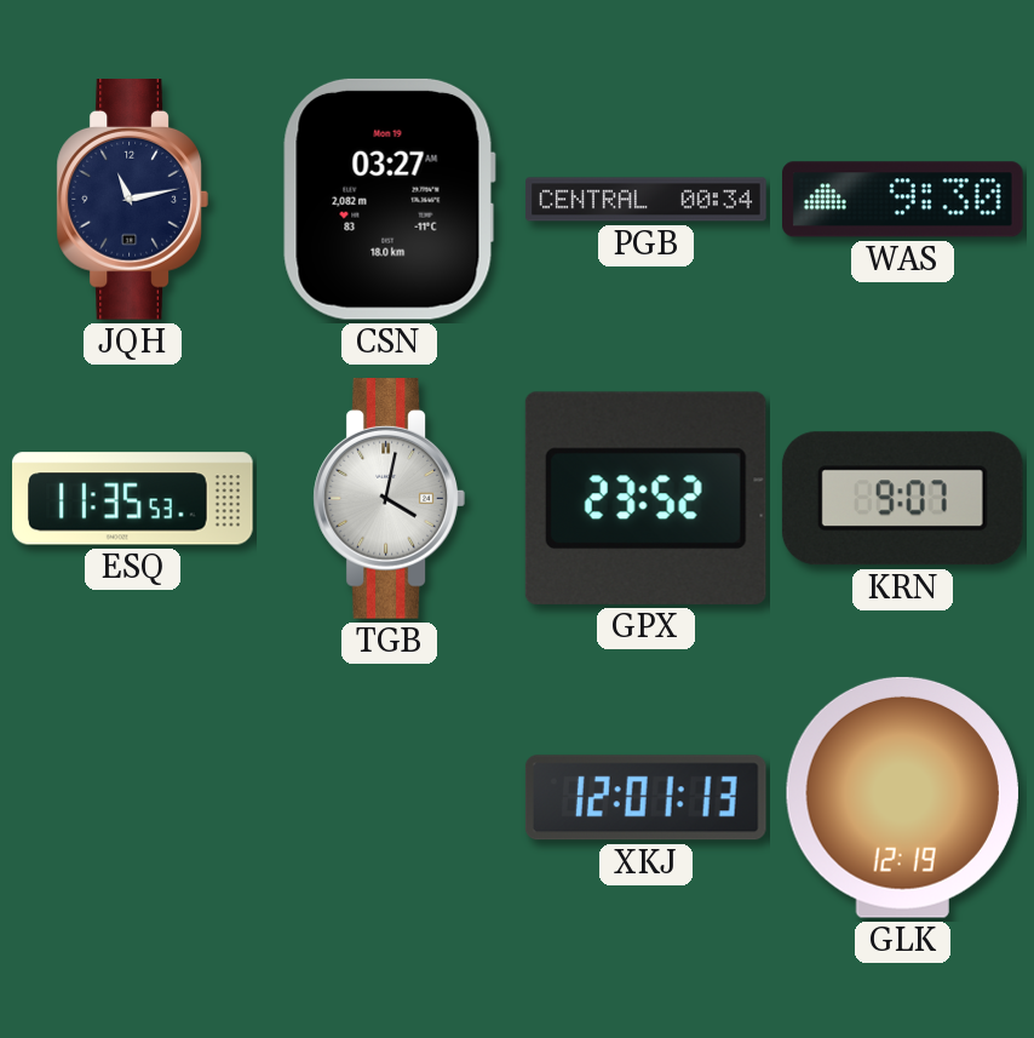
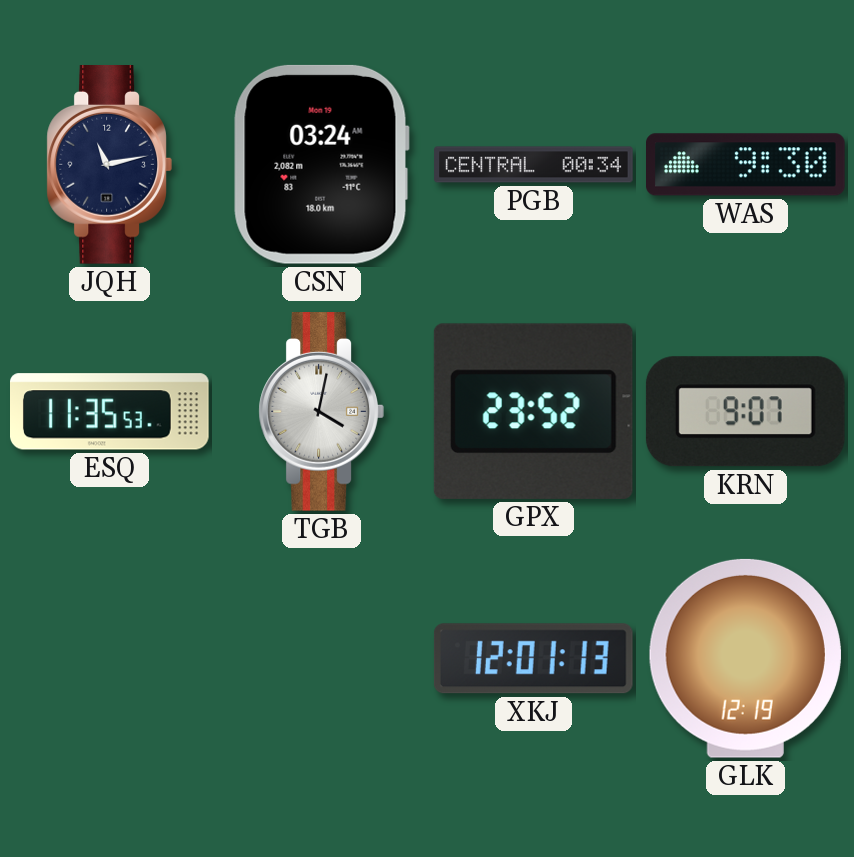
CSN: 03:27 -> 03:24
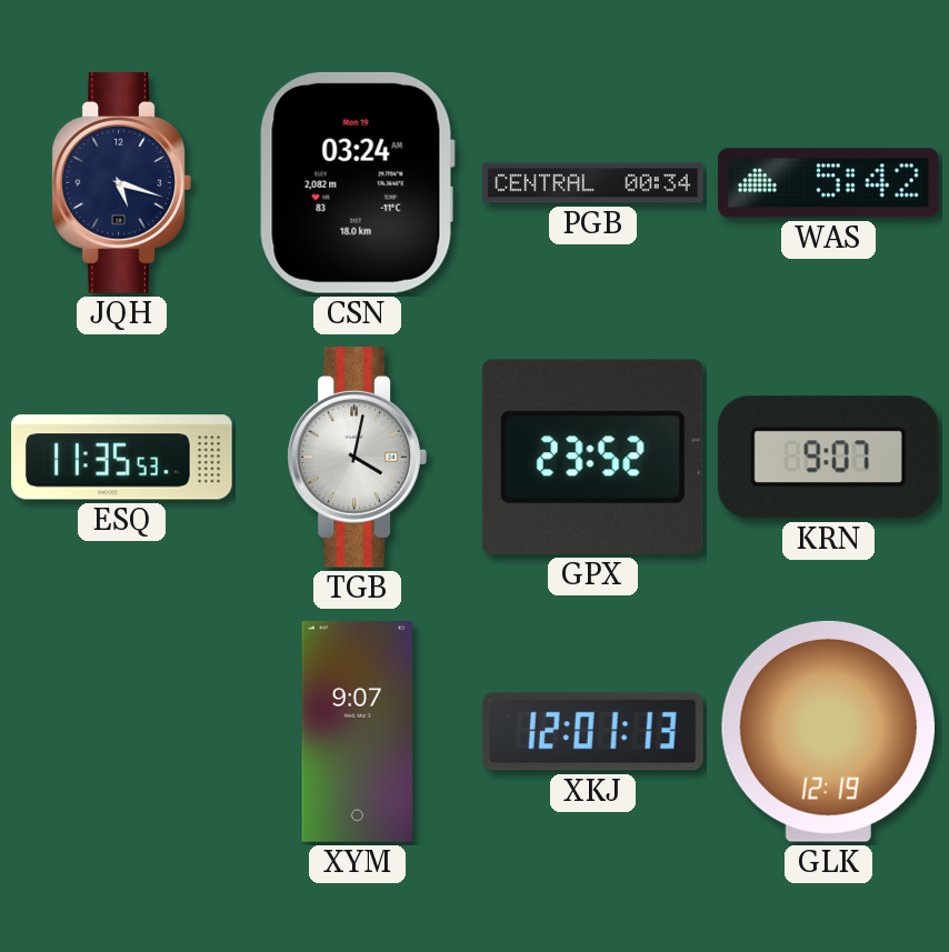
JQH: 11:13 -> 5:18
WAS: 9:30 -> 5:42
XYM: none -> 9:07
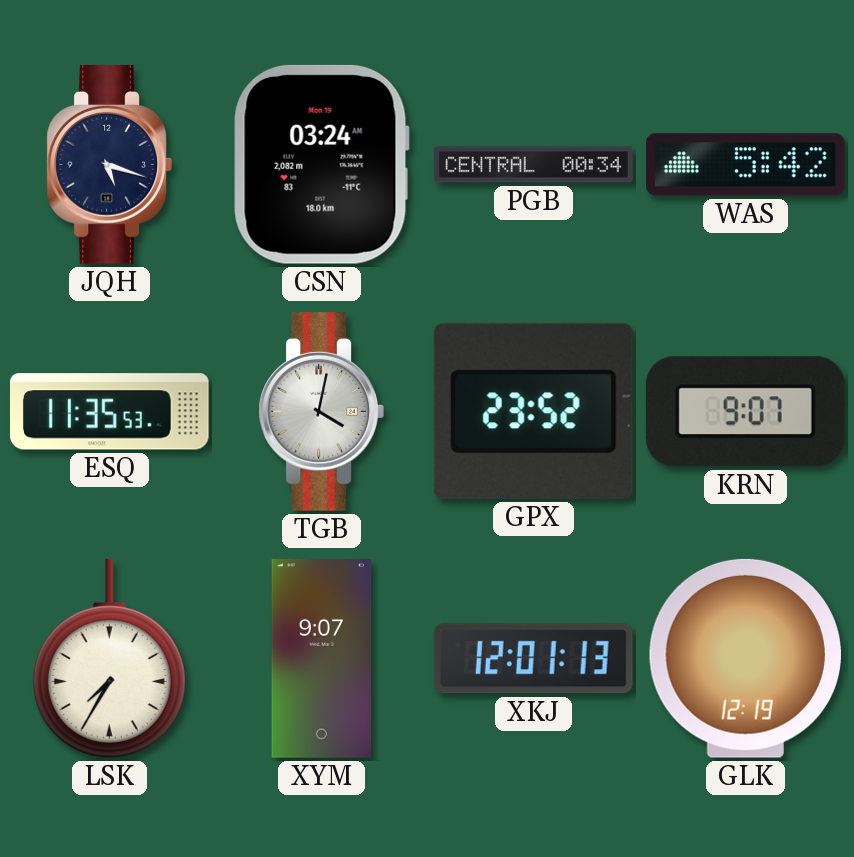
LSK: none -> 7:35
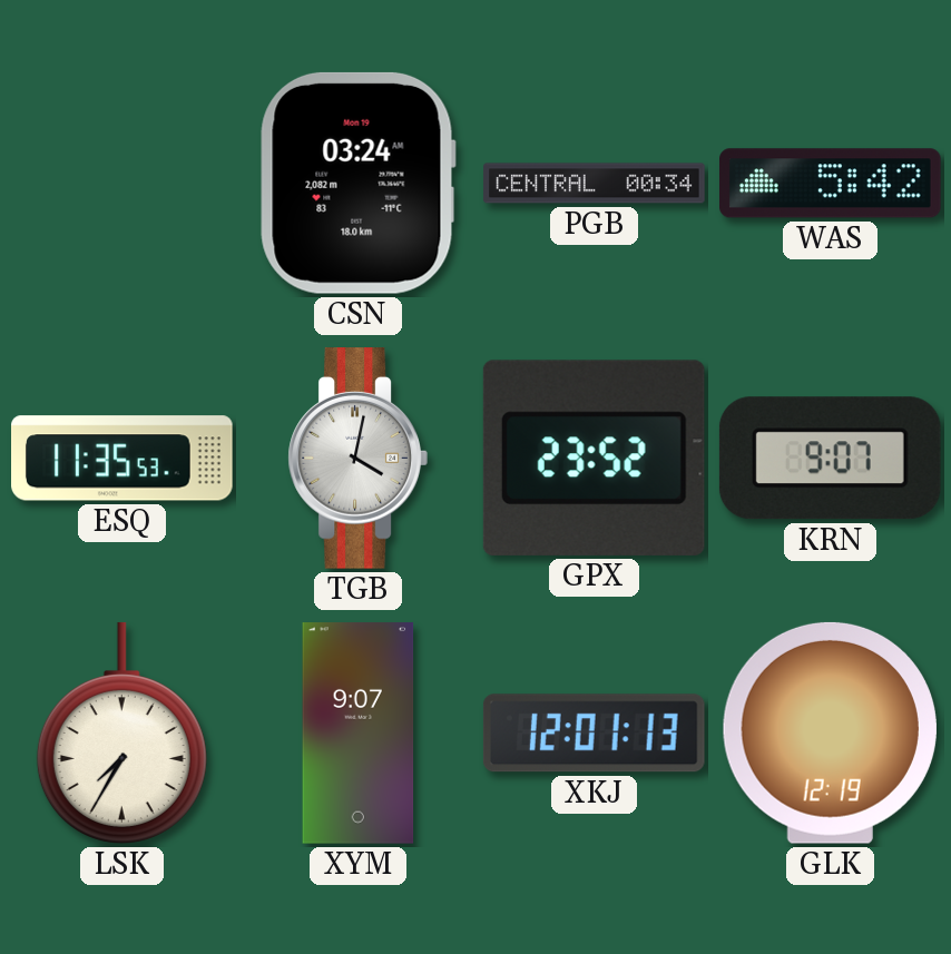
JQH: 5:18 -> none
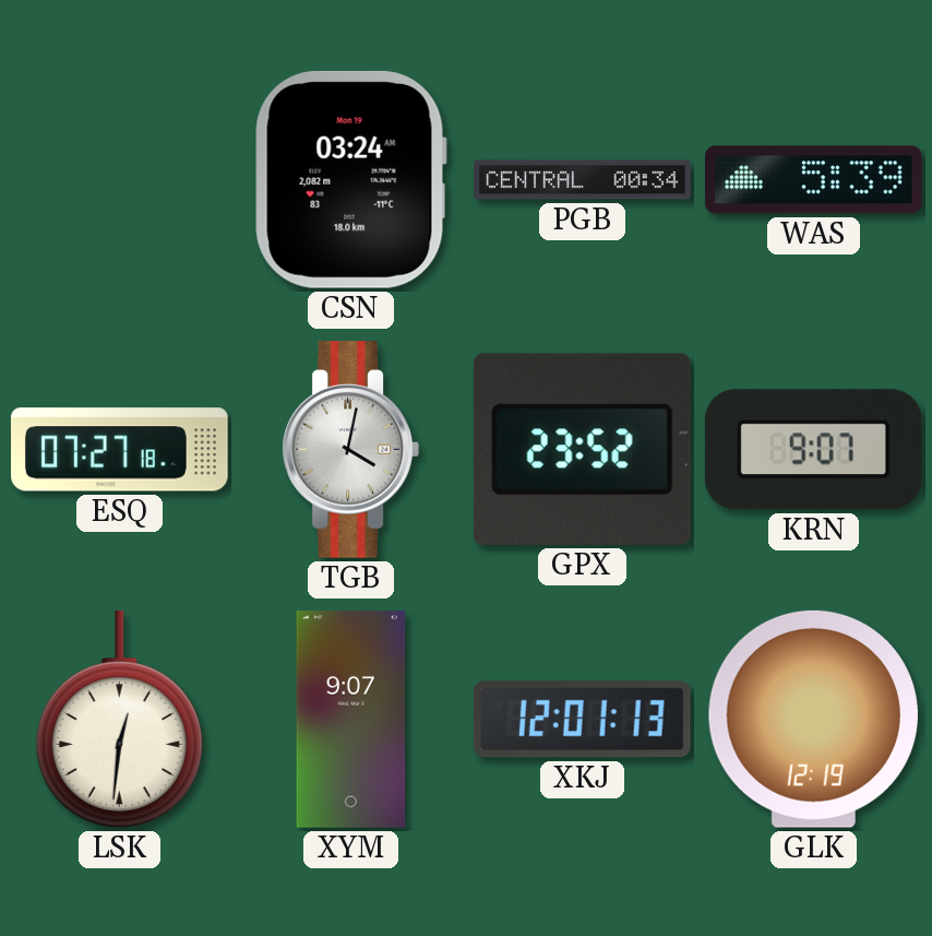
WAS: 5:42 -> 5:39
ESQ: 11:35 -> 07:27
LSK: 7:35 -> 12:31
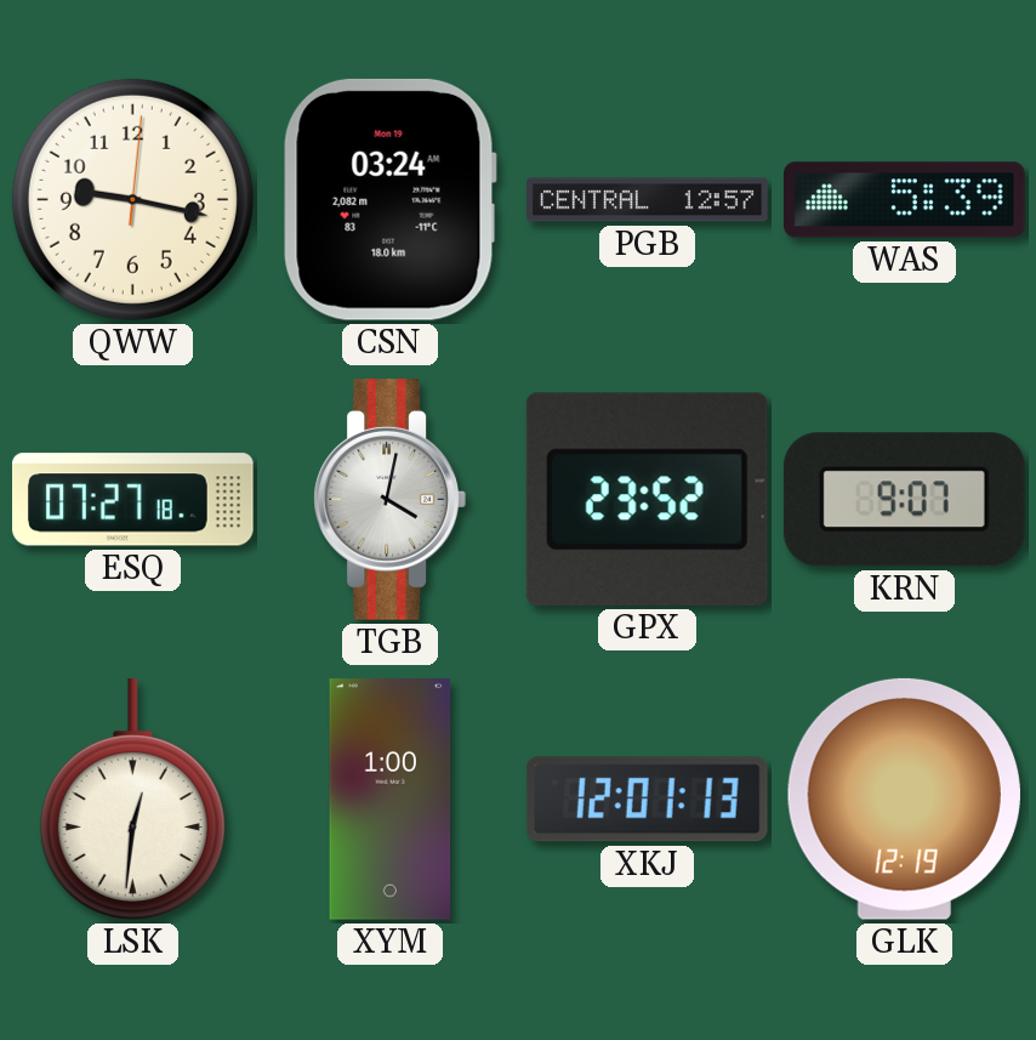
QWW: none -> 9:17
PGB: 00:34 -> 12:57
XYM: 9:07 -> 1:00
